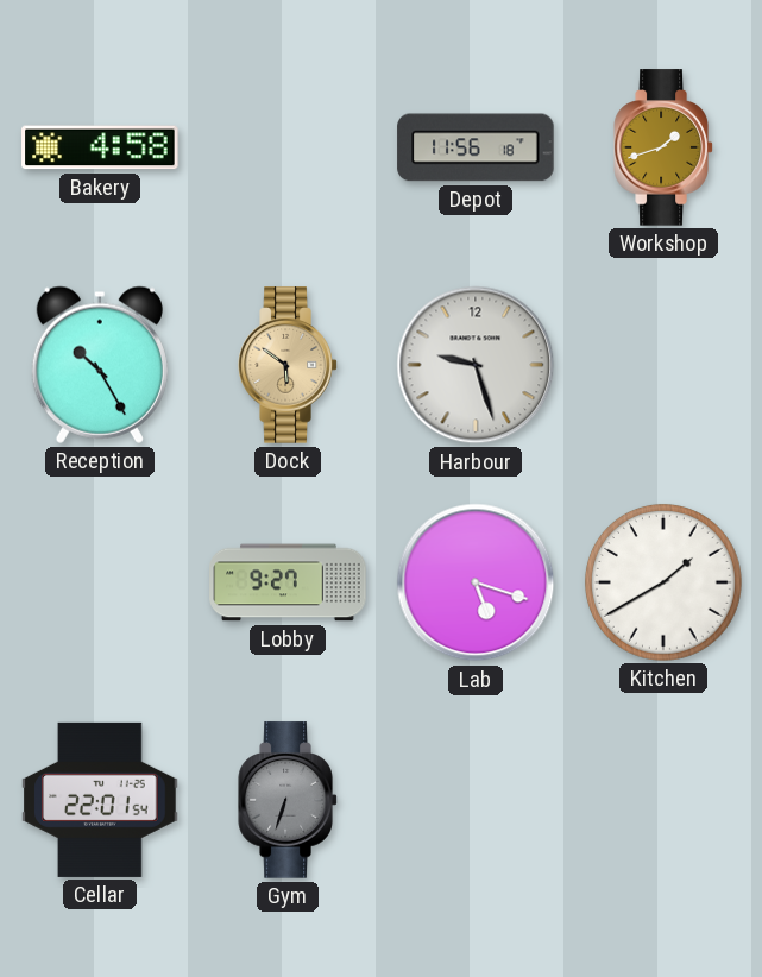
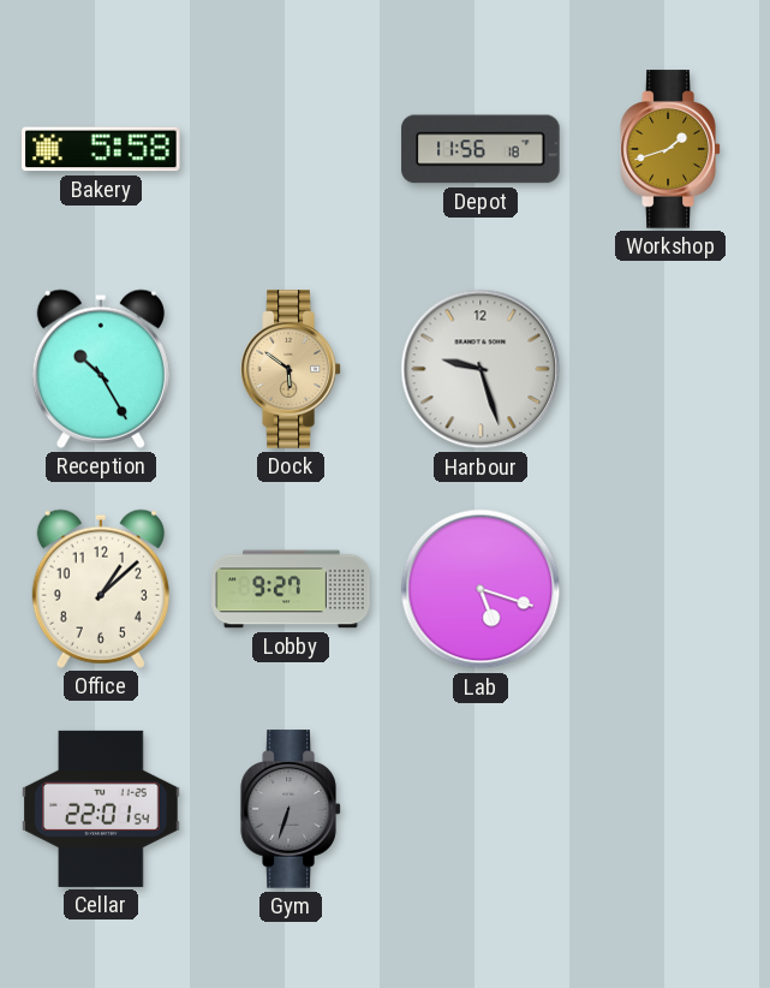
Bakery: 4:58 -> 5:58
Office: none -> 1:08
Kitchen: 1:40 -> none
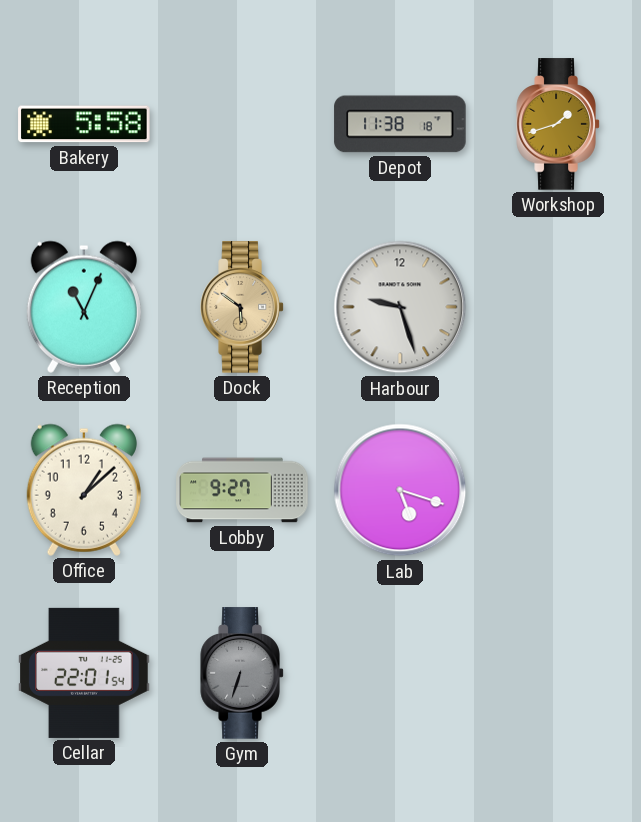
Depot: 11:56 -> 11:38
Reception: 10:25 -> 11:04
